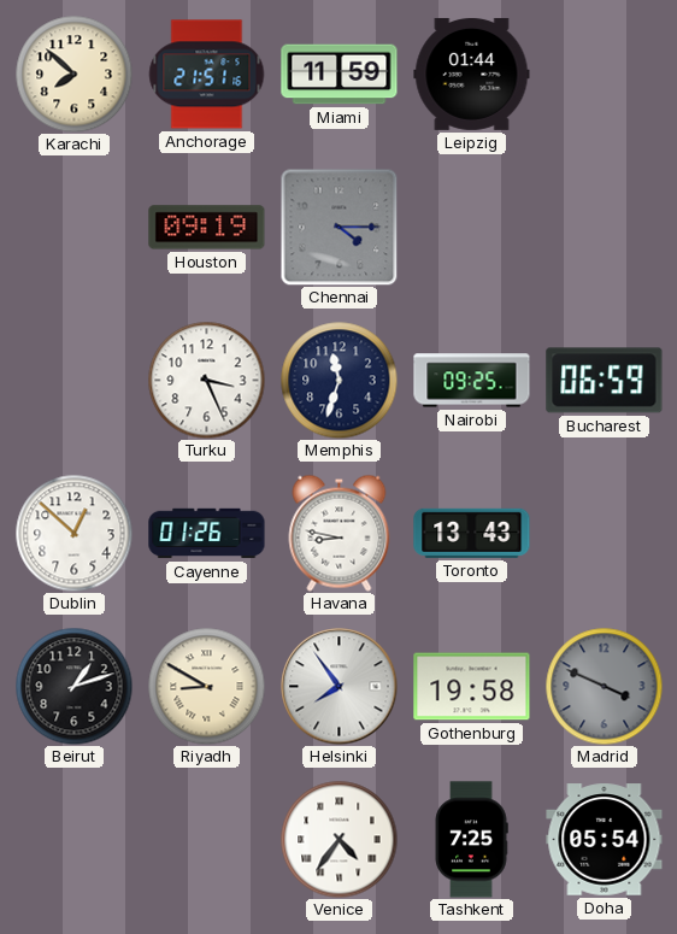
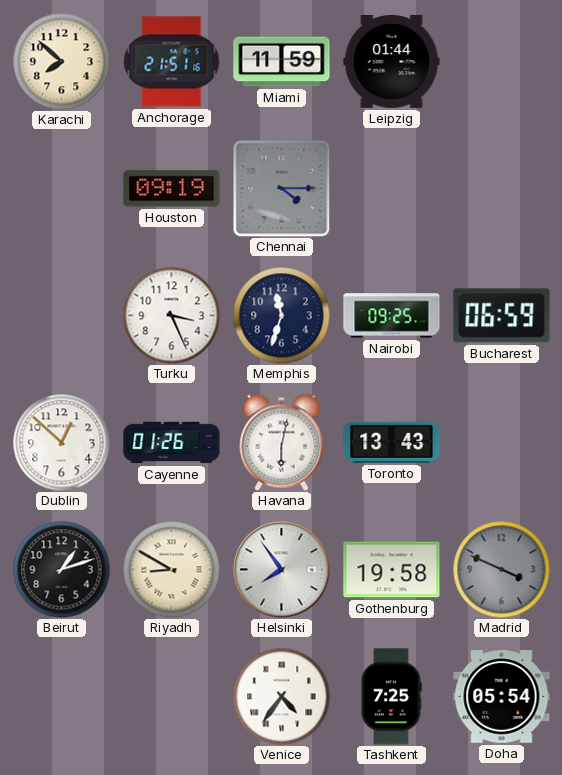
Havana: 8:47 -> 6:02
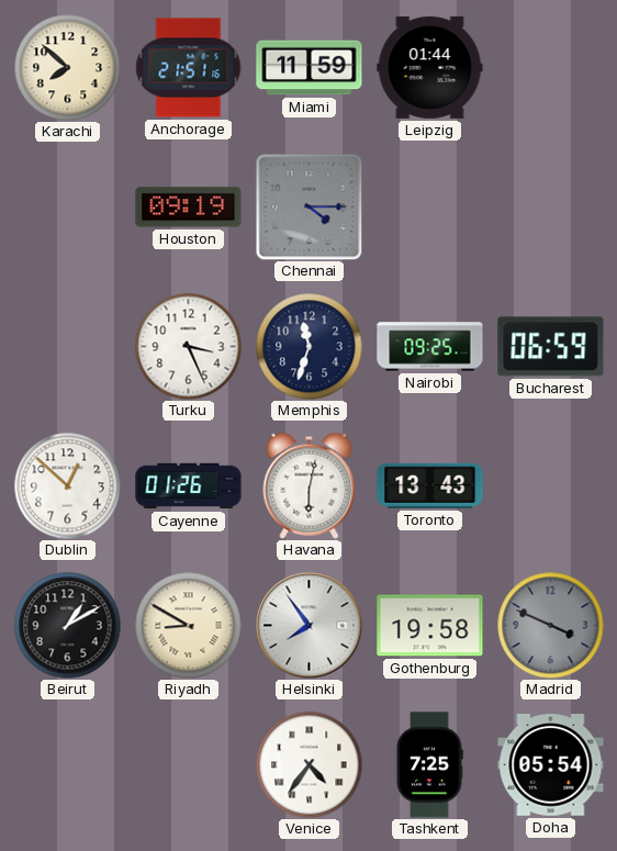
Beirut: 1:12 -> 1:10
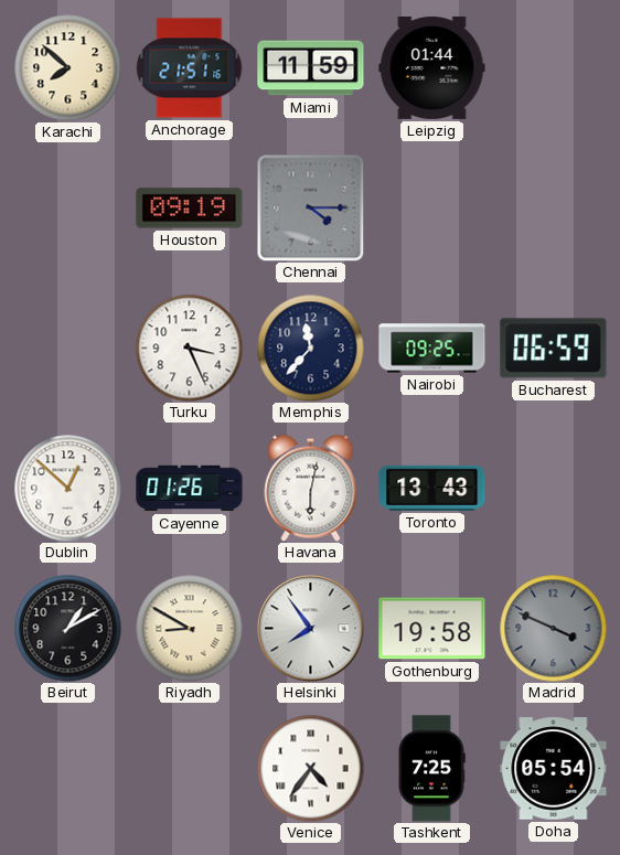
Memphis: 11:33 -> 11:37
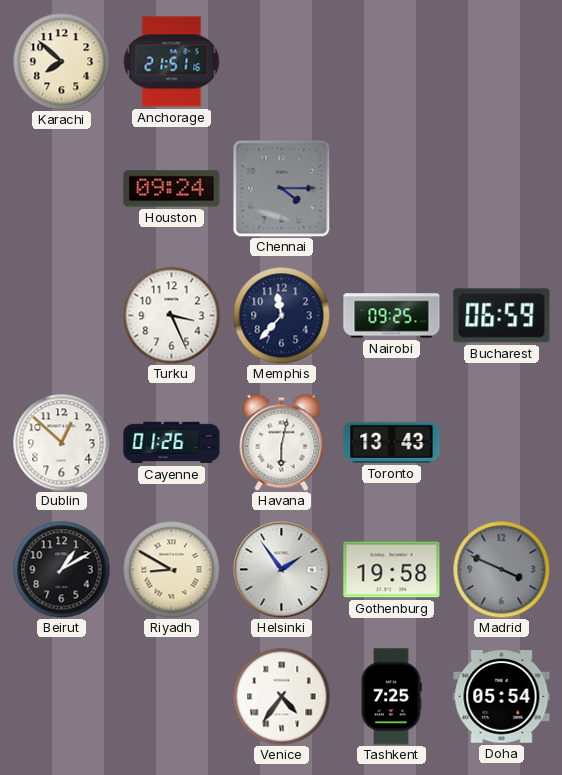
Miami: 11:59 -> none
Leipzig: 01:44 -> none
Houston: 09:19 -> 09:24
Helsinki: 7:54 -> 1:54
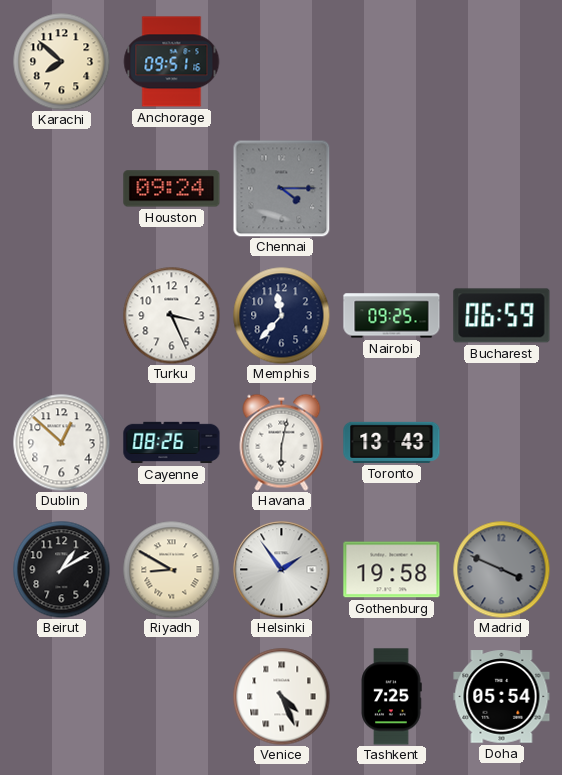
Anchorage: 21:51 -> 09:51
Cayenne: 01:26 -> 08:26
Venice: 4:36 -> 4:26
